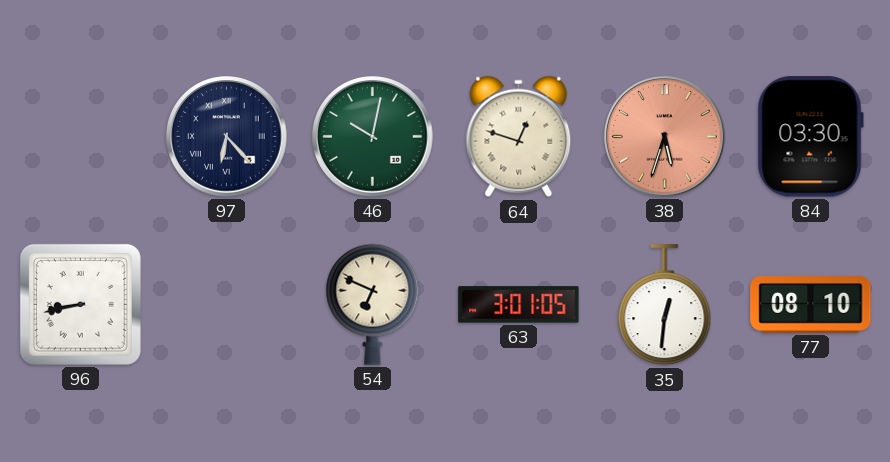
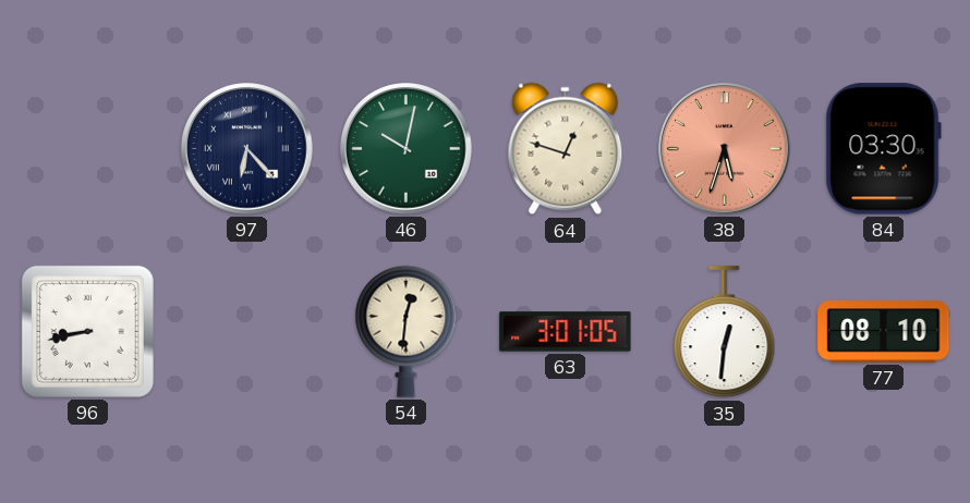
54: 6:49 -> 12:31
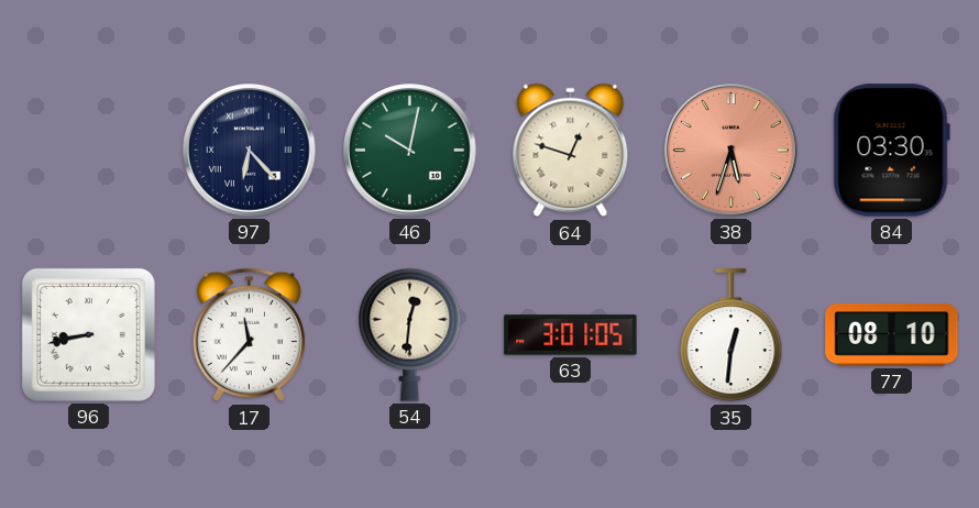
17: none -> 11:37
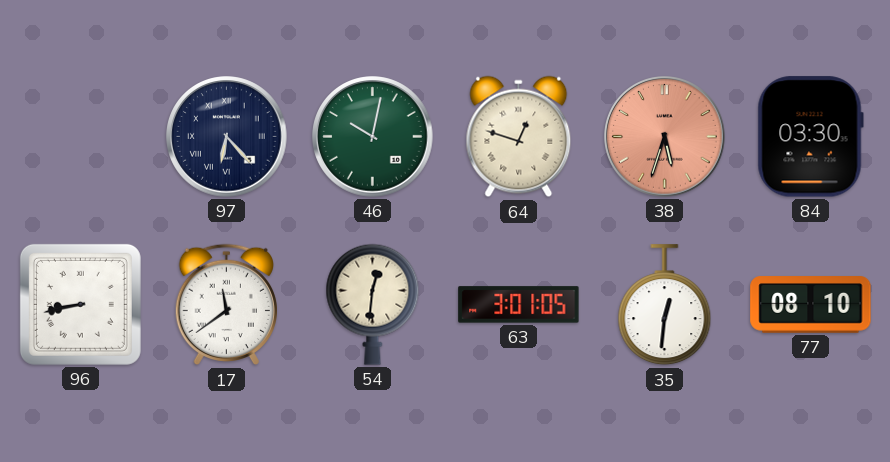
17: 11:37 -> 11:39
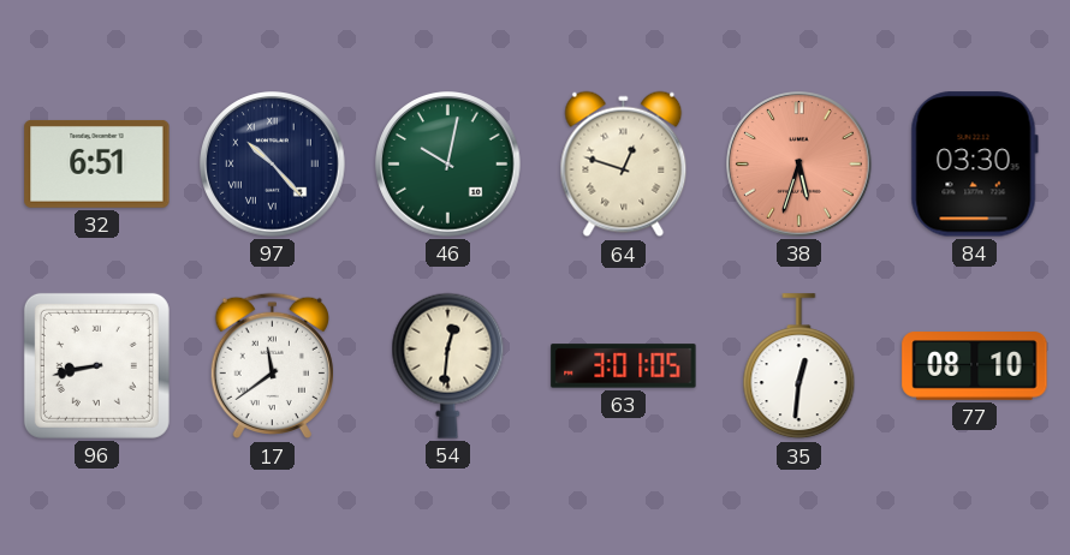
32: none -> 6:51
97: 6:23 -> 10:23
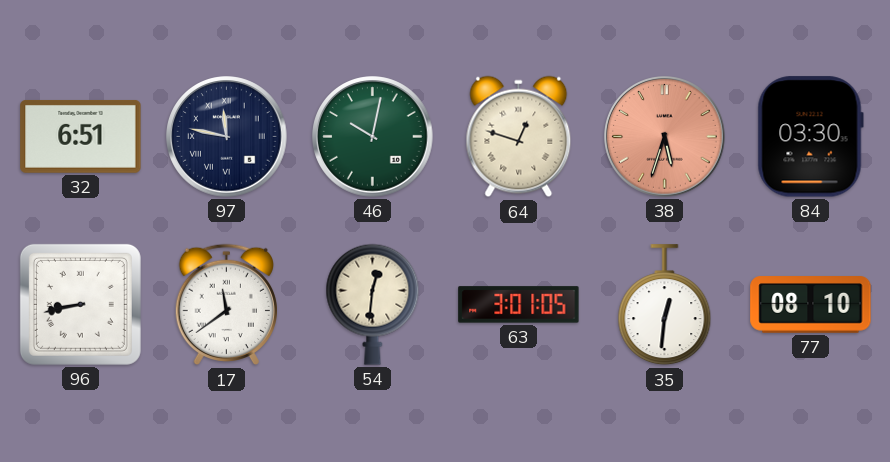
97: 10:23 -> 11:47
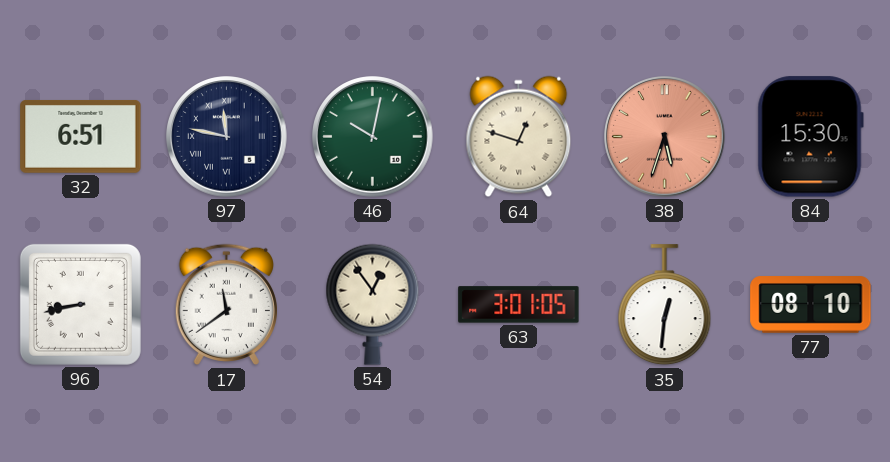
84: 03:30 -> 15:30
54: 12:31 -> 12:54
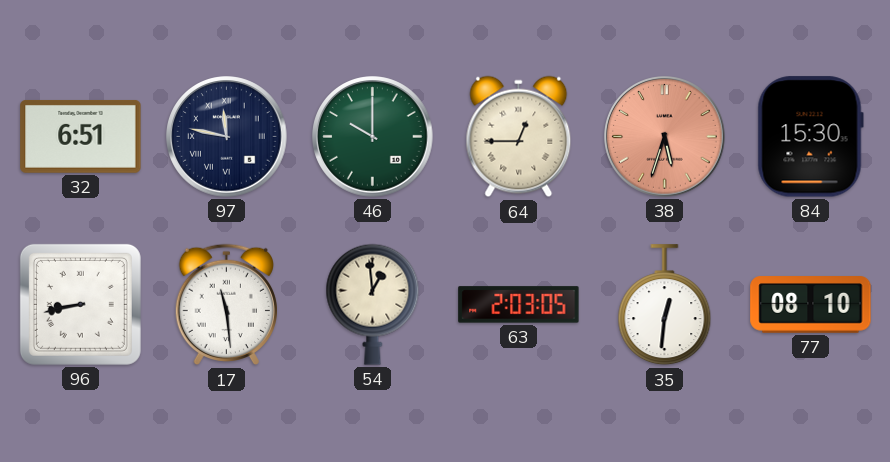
46: 10:02 -> 10:00
64: 12:48 -> 12:45
17: 11:39 -> 11:29
54: 12:54 -> 12:59
63: 3:01 -> 2:03
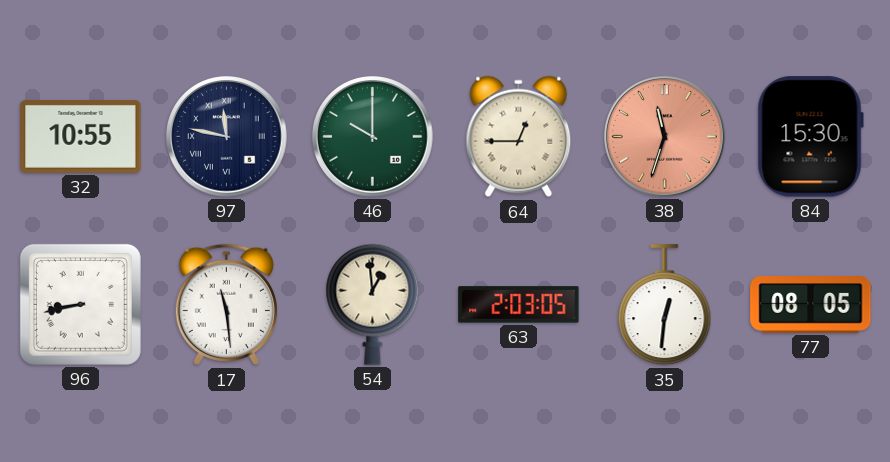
32: 6:51 -> 10:55
38: 5:33 -> 11:33
77: 08:10 -> 08:05
